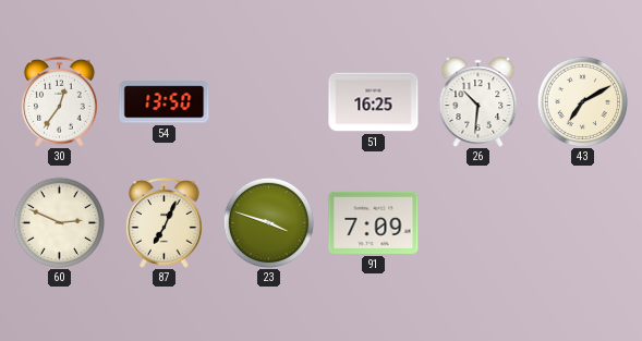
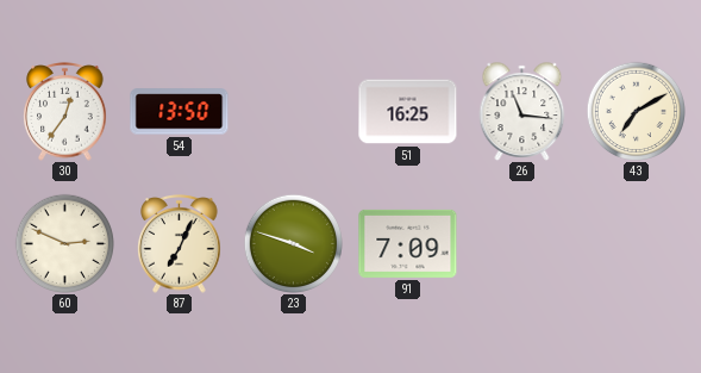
26: 10:31 -> 11:16
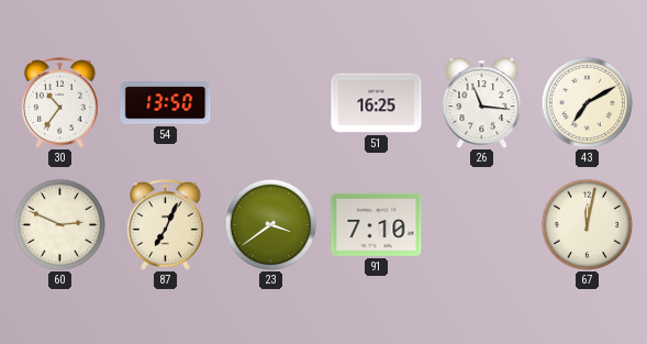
30: 12:36 -> 10:36
23: 3:48 -> 3:39
91: 7:09 -> 7:10
67: none -> 12:02
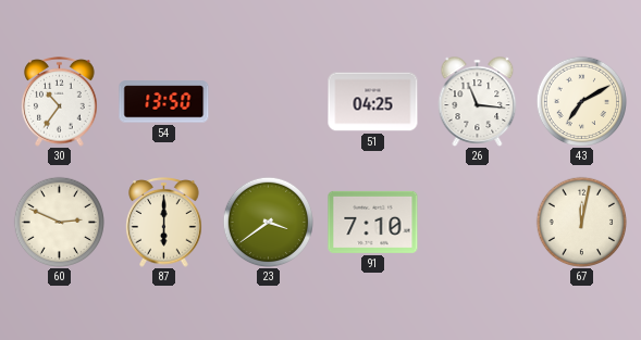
51: 16:25 -> 04:25
87: 7:04 -> 6:00
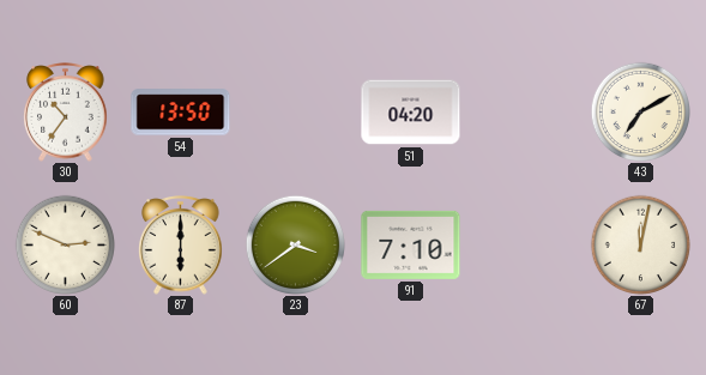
51: 04:25 -> 04:20
26: 11:16 -> none
